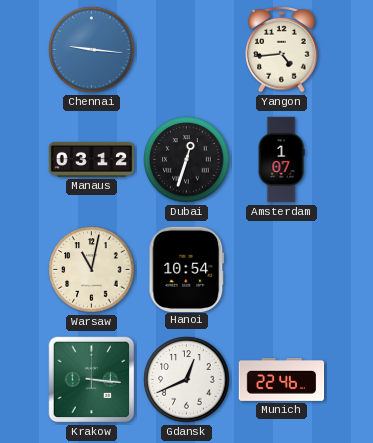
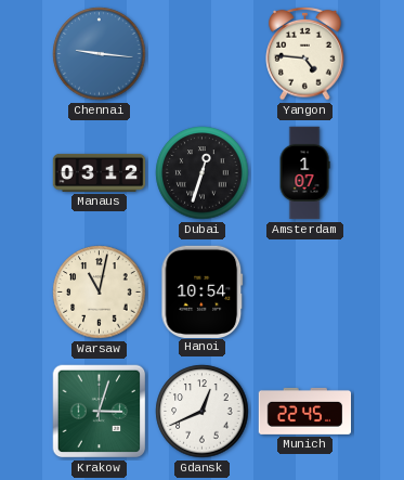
Yangon: 4:44 -> 4:46
Krakow: 3:16 -> 3:03
Munich: 22:46 -> 22:45
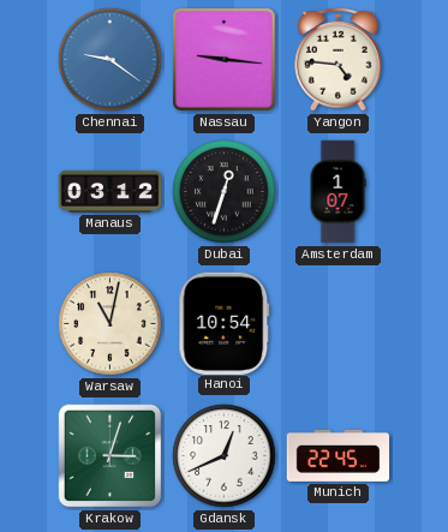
Chennai: 9:16 -> 9:21
Nassau: none -> 9:16
